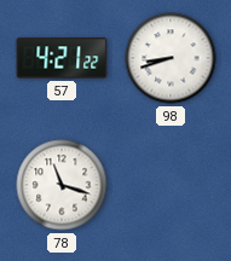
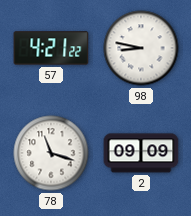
98: 8:42 -> 8:47
2: none -> 09:09
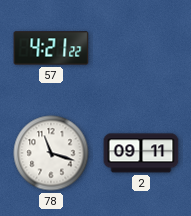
98: 8:47 -> none
2: 09:09 -> 09:11
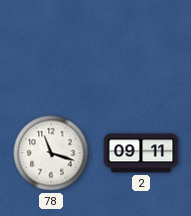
57: 4:21 -> none
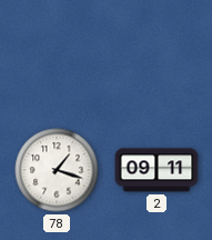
78: 11:18 -> 1:18
